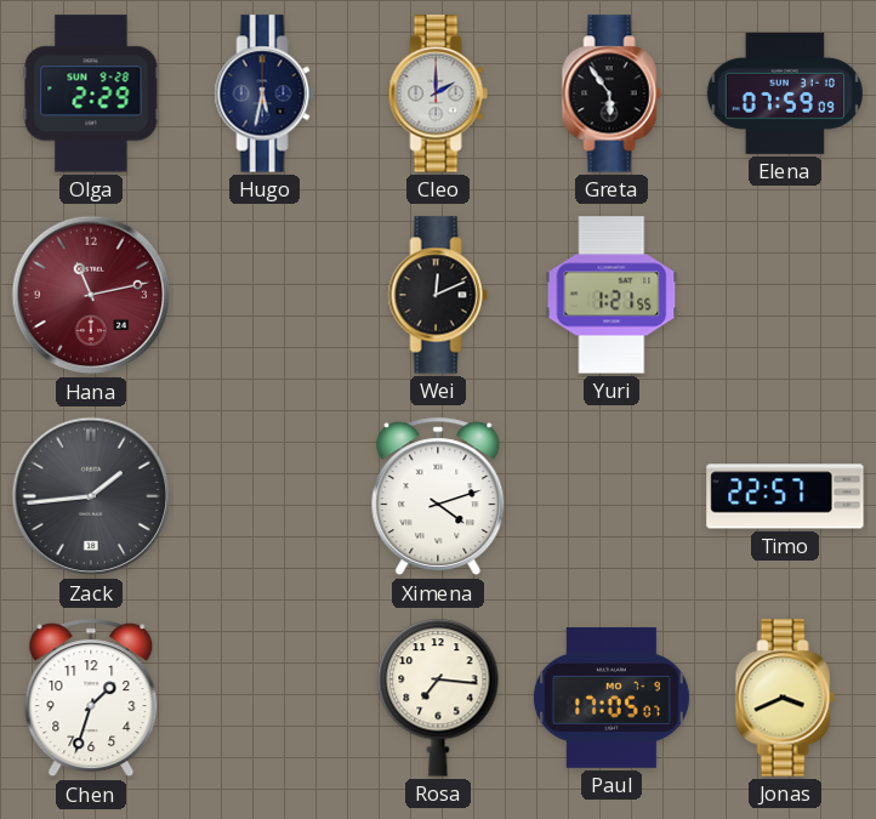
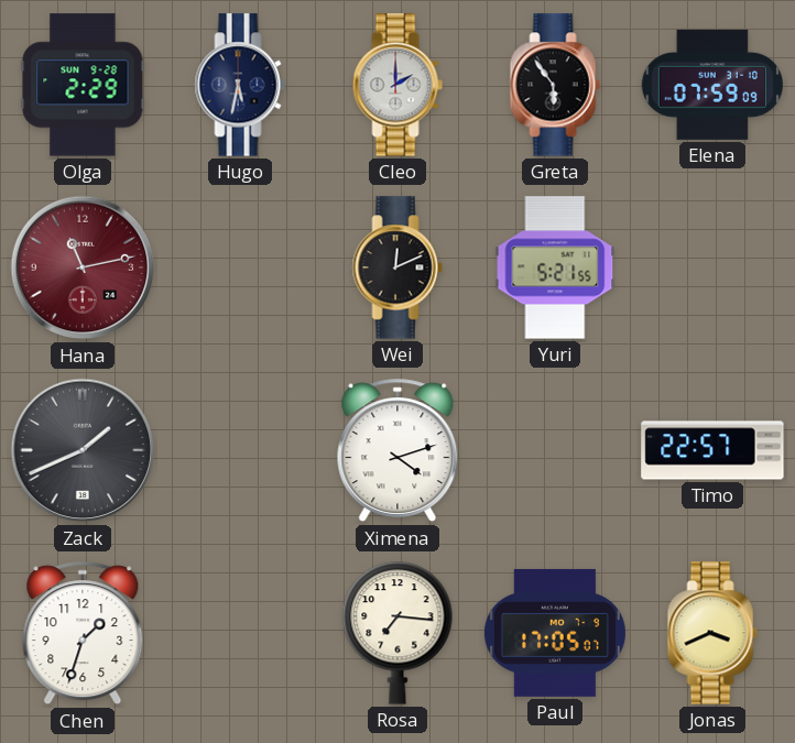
Yuri: 1:21 -> 5:21
Zack: 1:44 -> 1:41
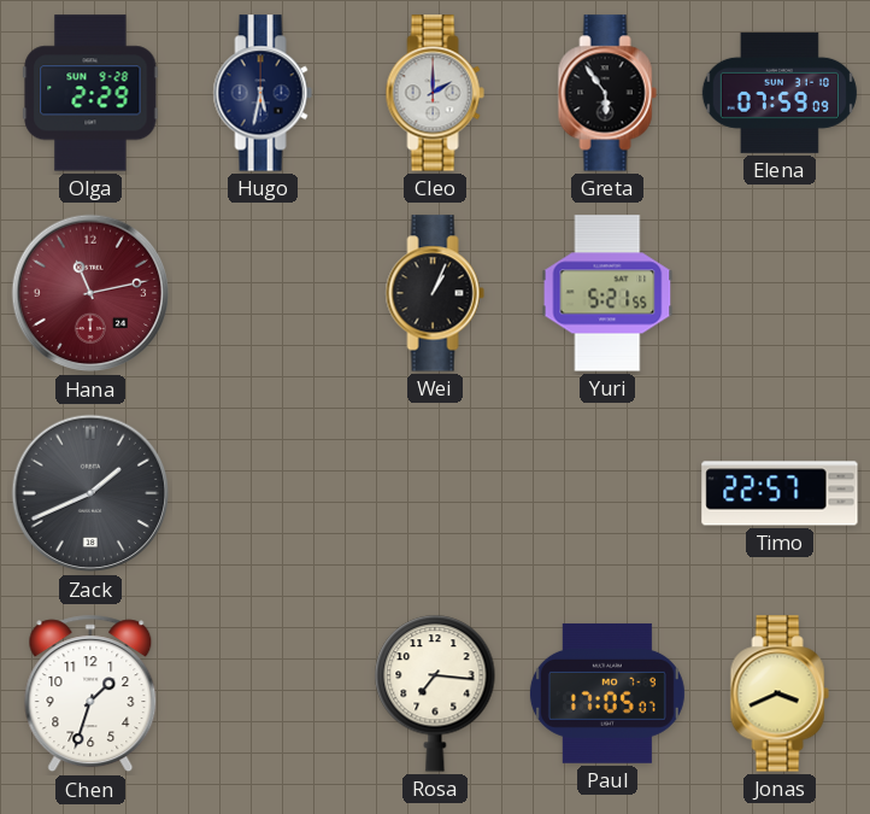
Wei: 12:11 -> 1:04
Ximena: 4:12 -> none
